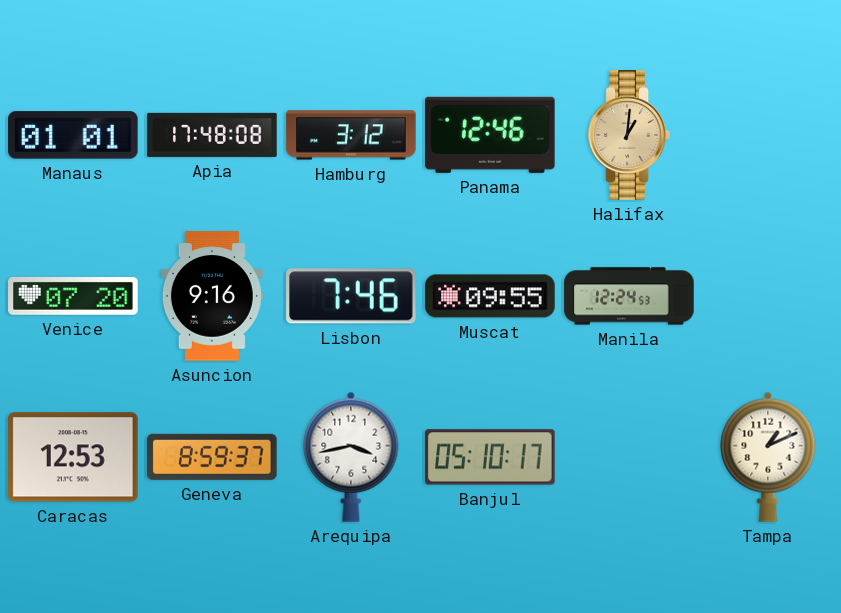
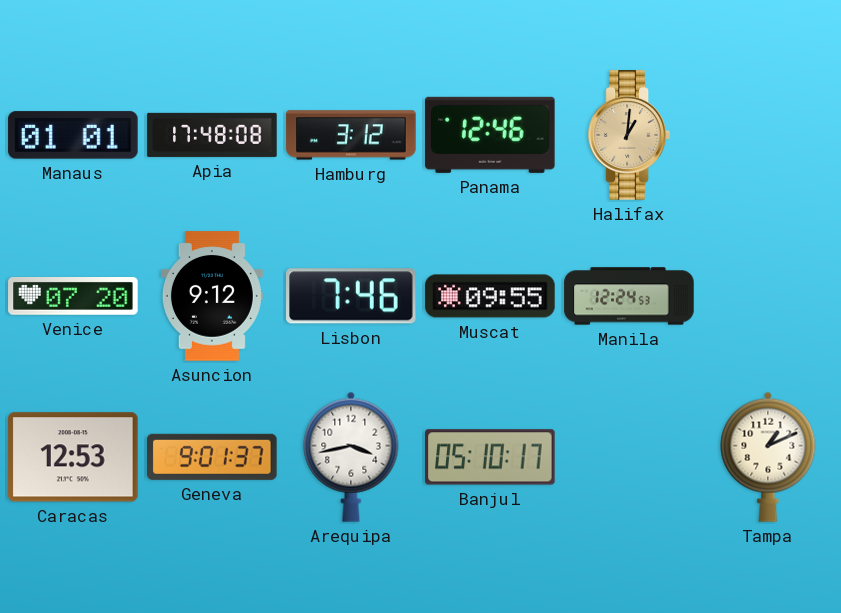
Asuncion: 9:16 -> 9:12
Geneva: 8:59 -> 9:01
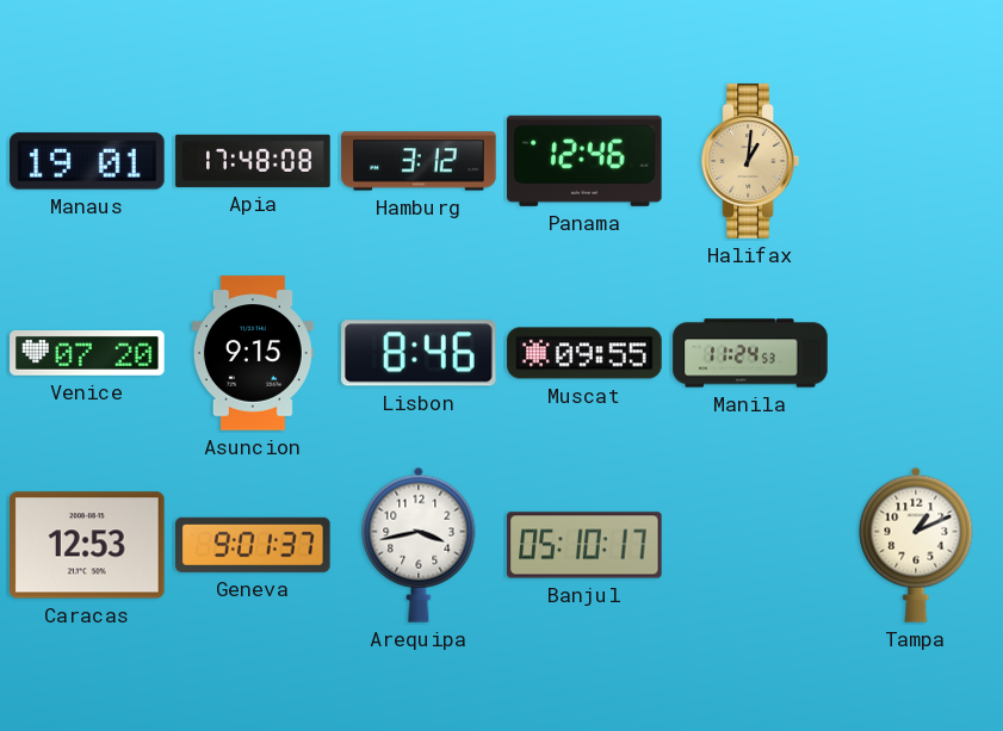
Manaus: 01:01 -> 19:01
Asuncion: 9:12 -> 9:15
Lisbon: 7:46 -> 8:46
Manila: 12:24 -> 11:24
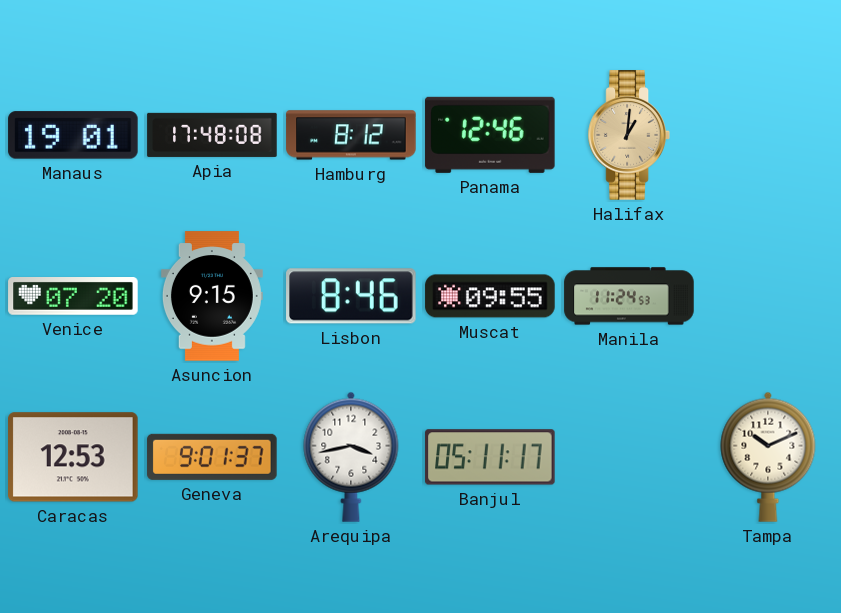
Hamburg: 3:12 -> 8:12
Banjul: 05:10 -> 05:11
Tampa: 1:11 -> 10:11
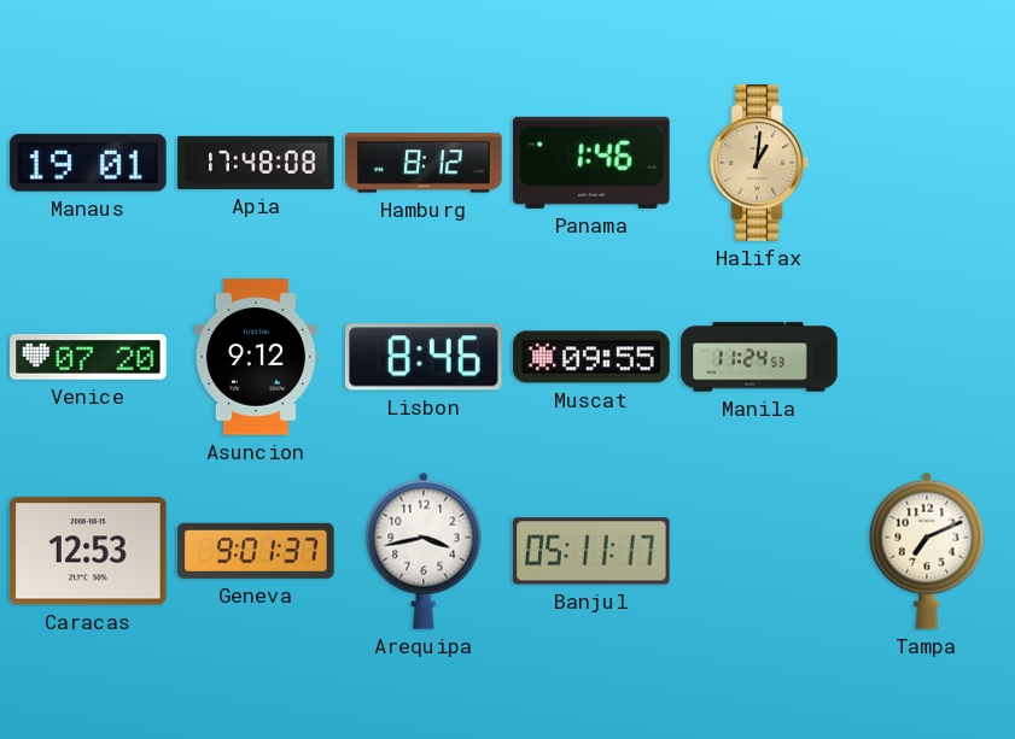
Panama: 12:46 -> 1:46
Asuncion: 9:15 -> 9:12
Tampa: 10:11 -> 7:11
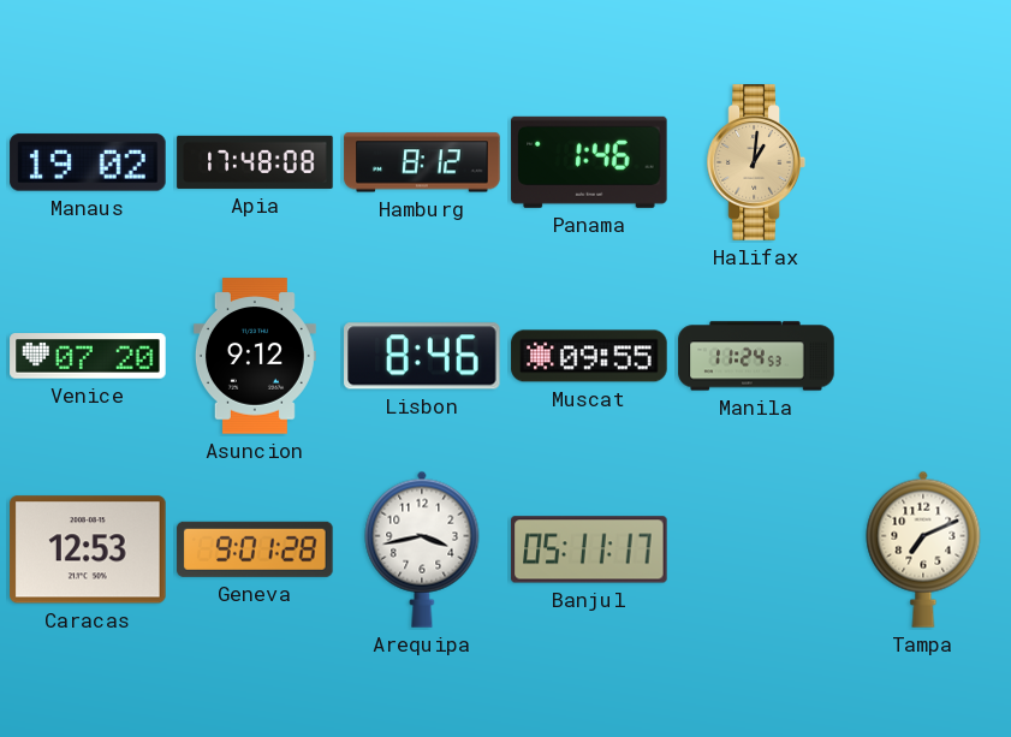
Manaus: 19:01 -> 19:02
Geneva: 9:01:37 -> 9:01:28
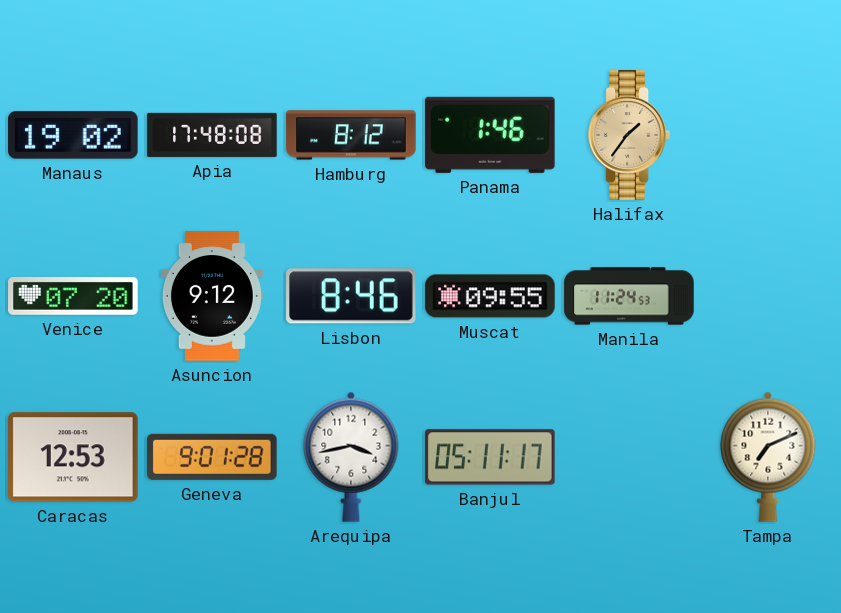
Halifax: 1:01 -> 1:36
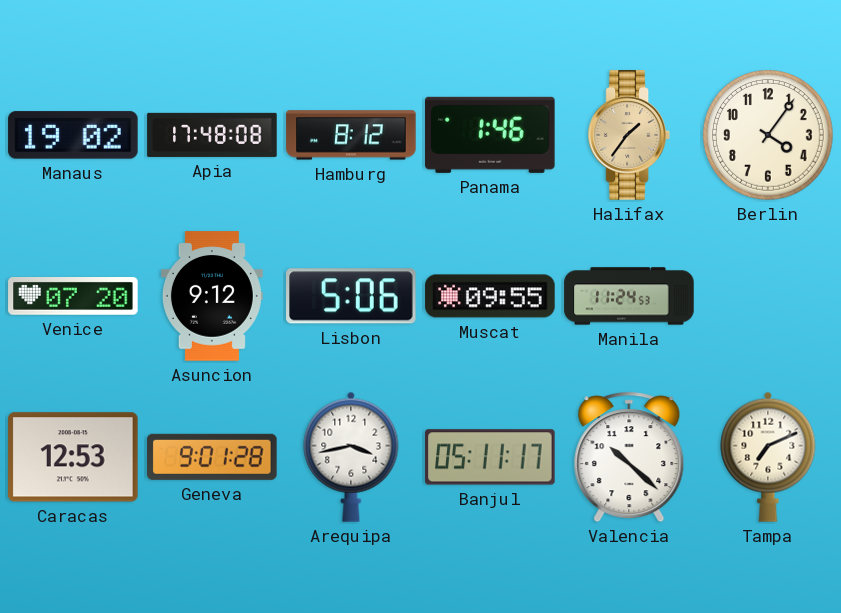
Berlin: none -> 4:06
Lisbon: 8:46 -> 5:06
Valencia: none -> 10:22
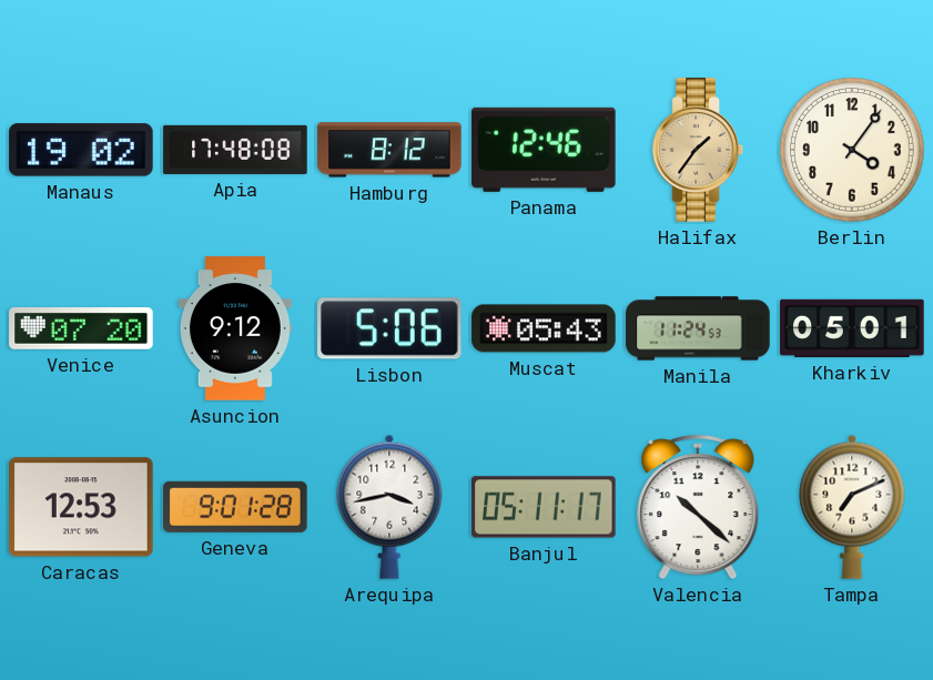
Panama: 1:46 -> 12:46
Muscat: 09:55 -> 05:43
Kharkiv: none -> 05:01
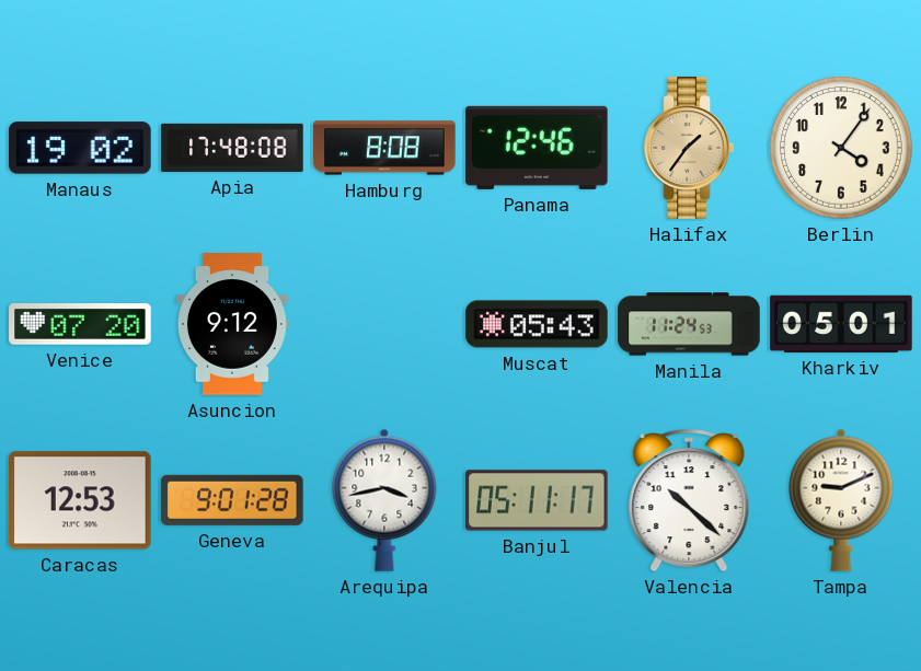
Hamburg: 8:12 -> 8:08
Lisbon: 5:06 -> none
Tampa: 7:11 -> 9:11
